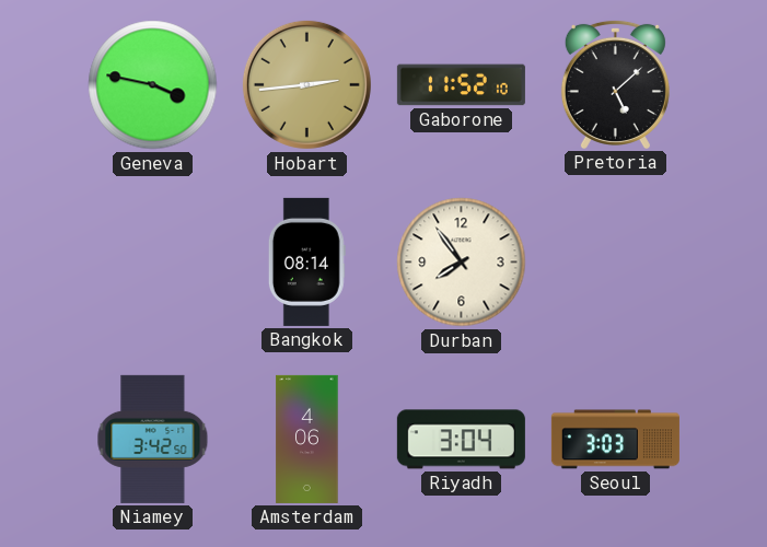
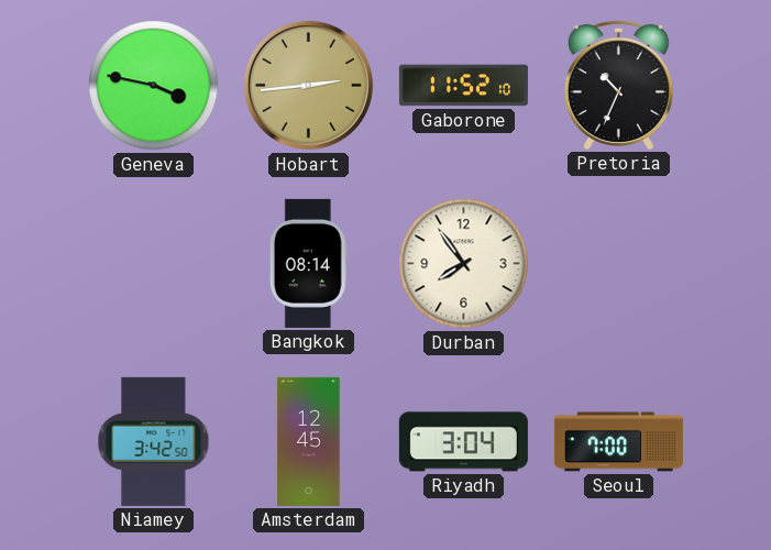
Pretoria: 5:08 -> 10:34
Amsterdam: 4:06 -> 12:45
Seoul: 3:03 -> 7:00
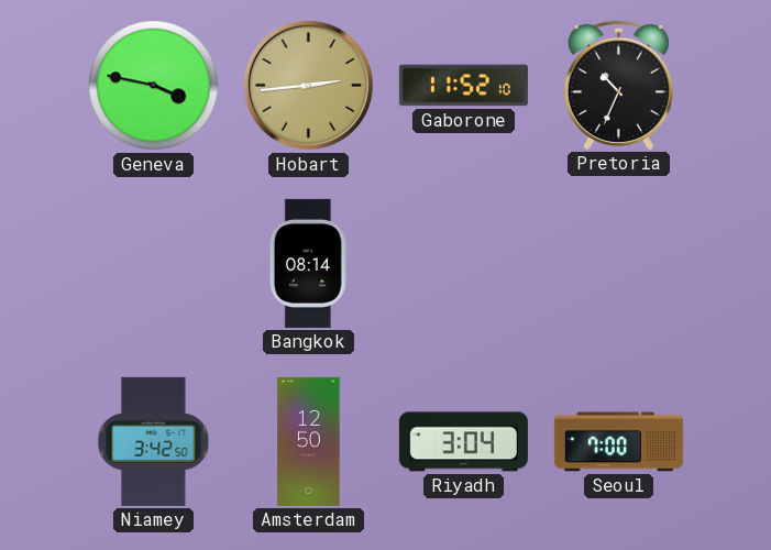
Durban: 7:54 -> none
Amsterdam: 12:45 -> 12:50
